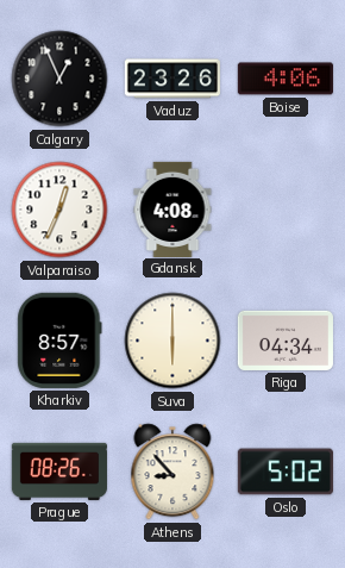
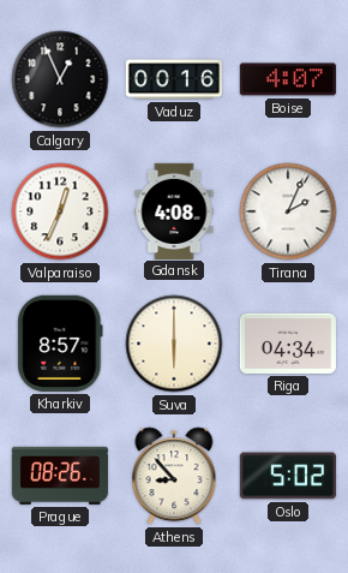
Vaduz: 23:26 -> 00:16
Boise: 4:06 -> 4:07
Tirana: none -> 2:04
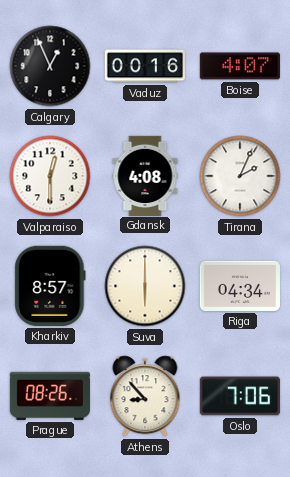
Valparaiso: 12:34 -> 12:30
Oslo: 5:02 -> 7:06
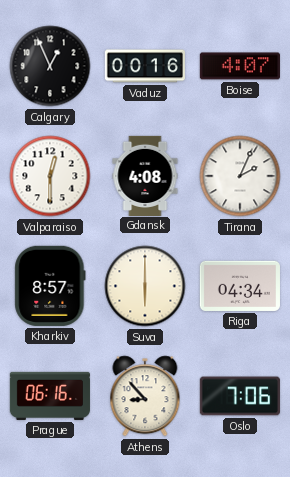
Prague: 08:26 -> 06:16
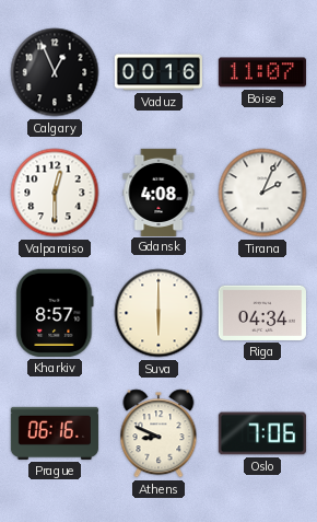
Boise: 4:07 -> 11:07
Athens: 8:53 -> 8:49
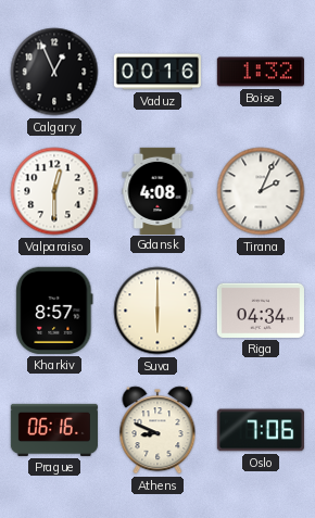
Boise: 11:07 -> 1:32
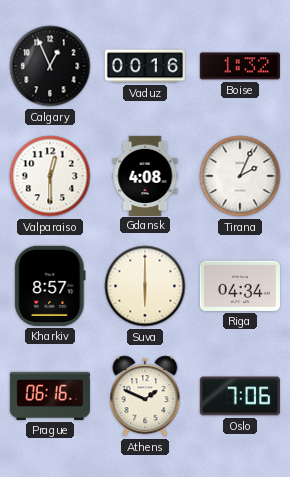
Athens: 8:49 -> 1:49
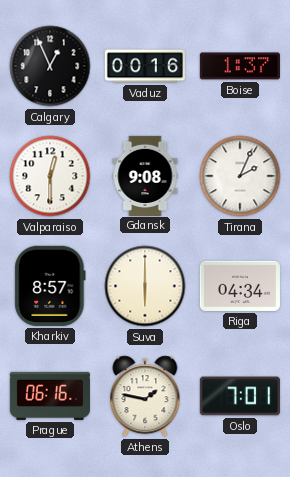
Boise: 1:32 -> 1:37
Gdansk: 4:08 -> 9:08
Athens: 1:49 -> 1:47
Oslo: 7:06 -> 7:01
